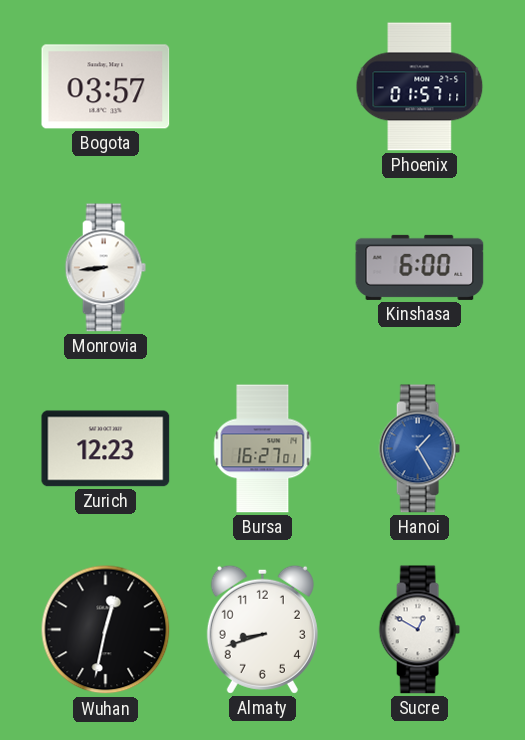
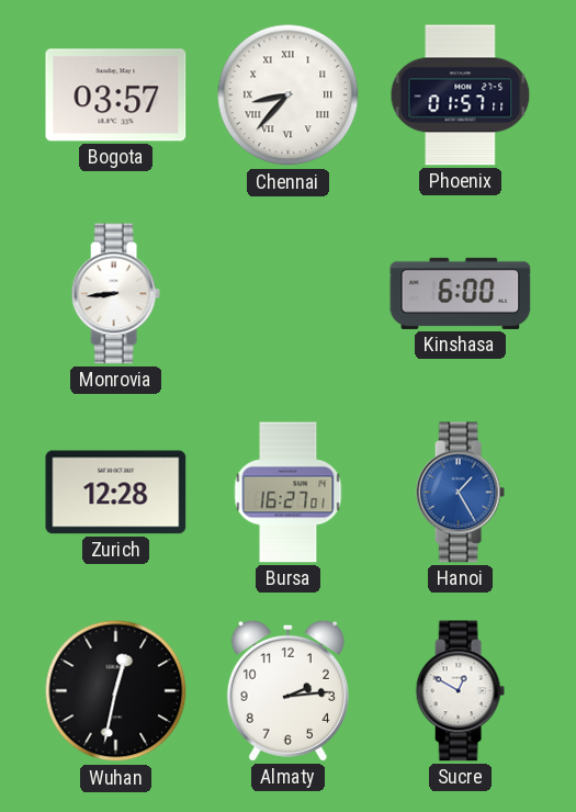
Chennai: none -> 8:37
Zurich: 12:23 -> 12:28
Almaty: 8:42 -> 2:14
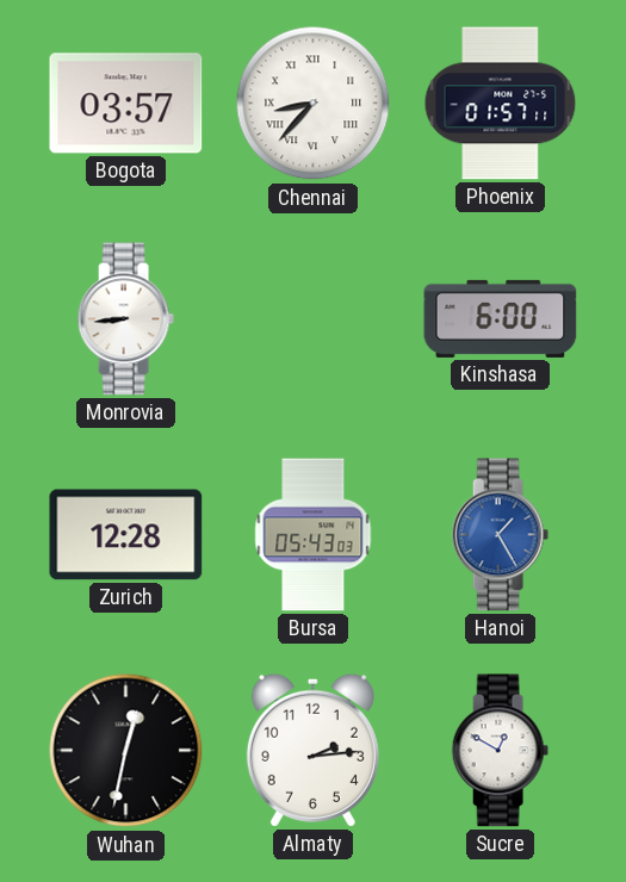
Bursa: 16:27 -> 05:43
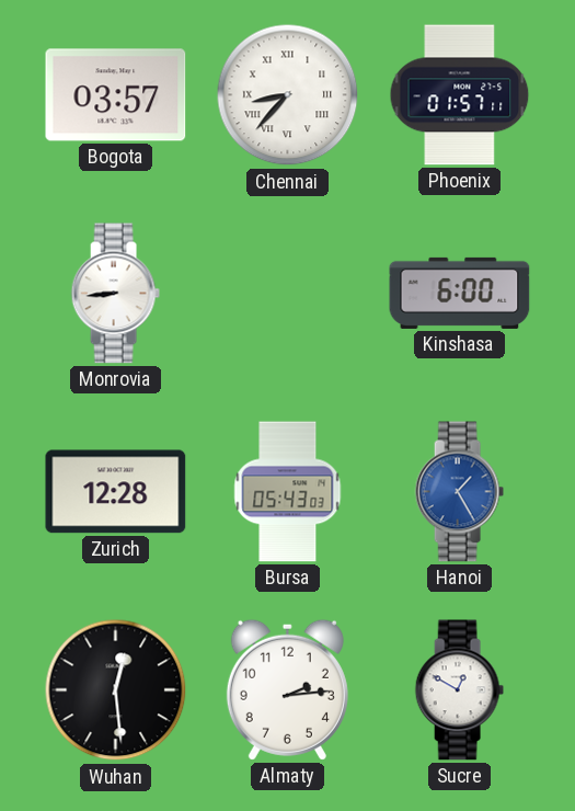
Wuhan: 12:32 -> 12:29
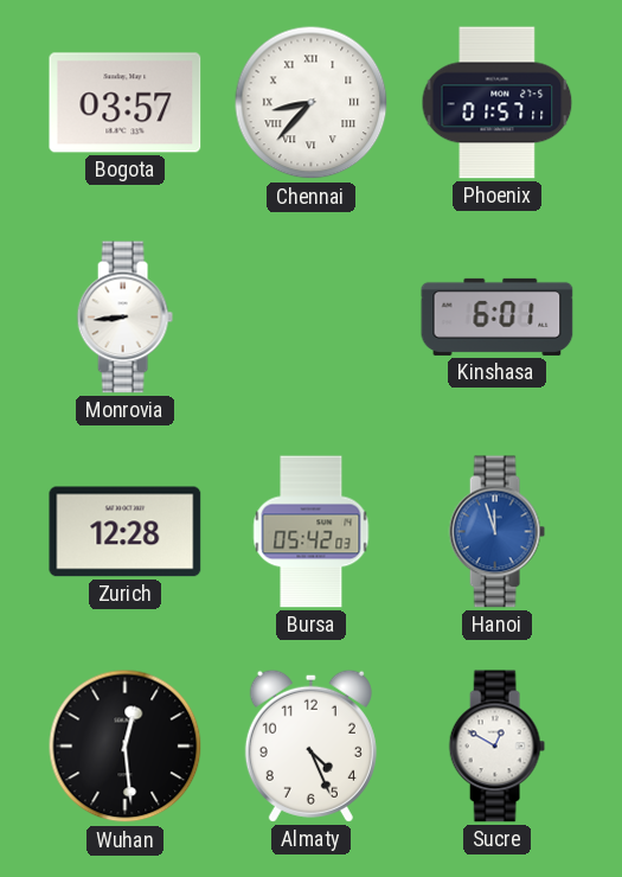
Kinshasa: 6:00 -> 6:01
Bursa: 05:43 -> 05:42
Hanoi: 1:25 -> 11:57
Almaty: 2:14 -> 4:26
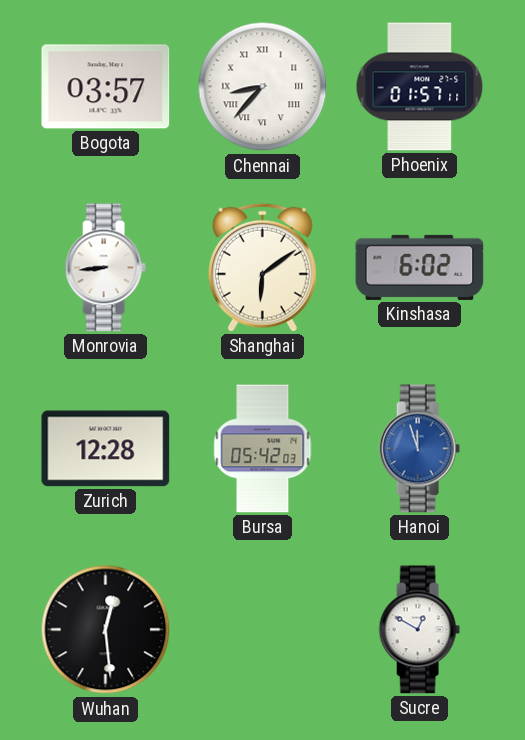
Shanghai: none -> 6:09
Kinshasa: 6:01 -> 6:02
Almaty: 4:26 -> none
